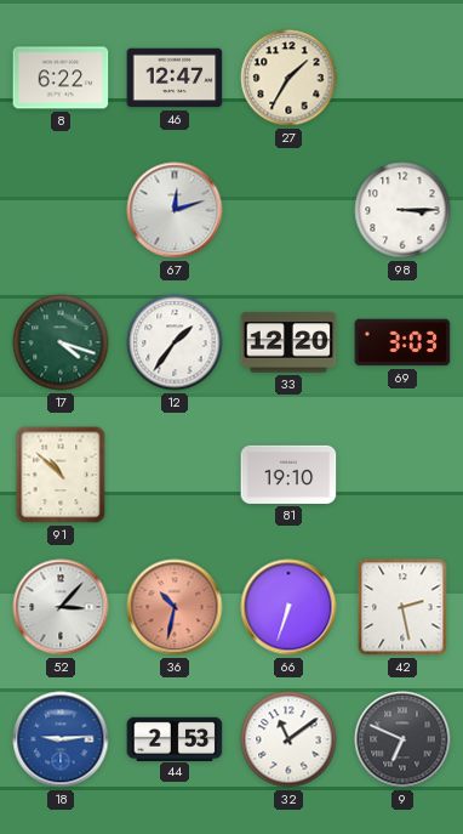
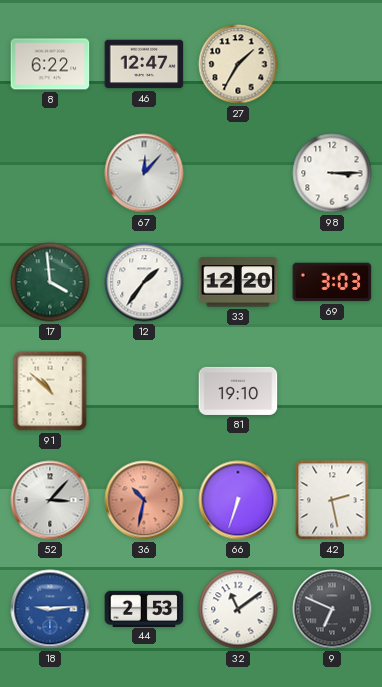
67: 12:12 -> 12:07
17: 4:18 -> 3:59
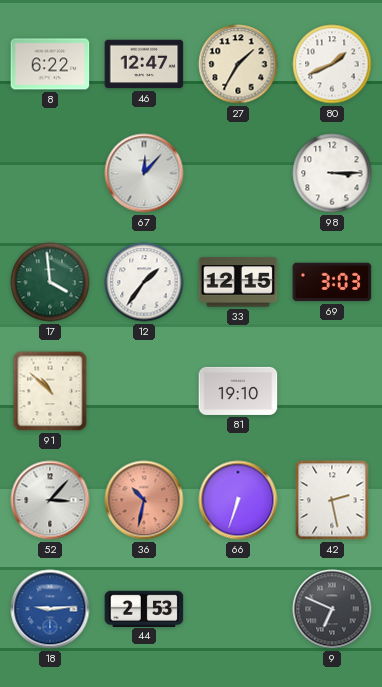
80: none -> 1:41
33: 12:20 -> 12:15
32: 11:09 -> none
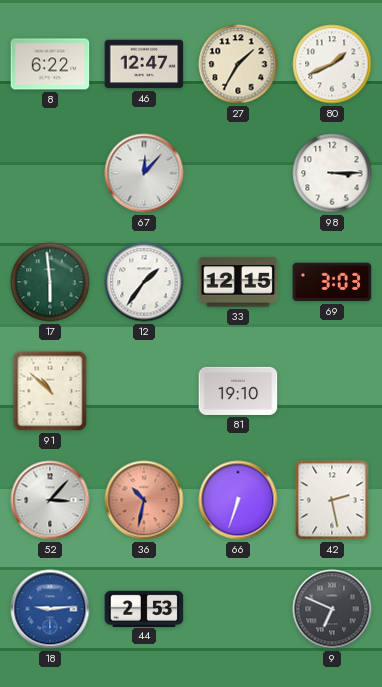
17: 3:59 -> 5:59
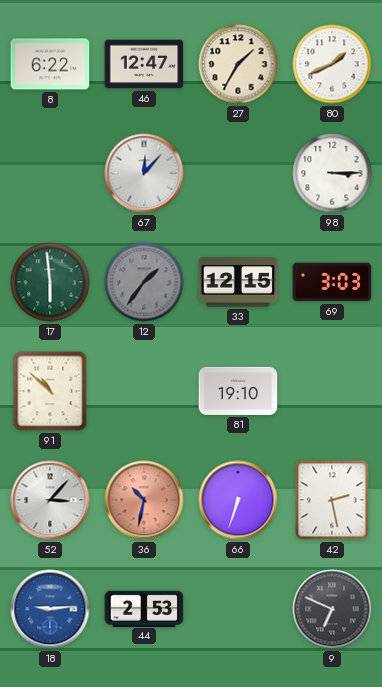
12 dial: white -> grey
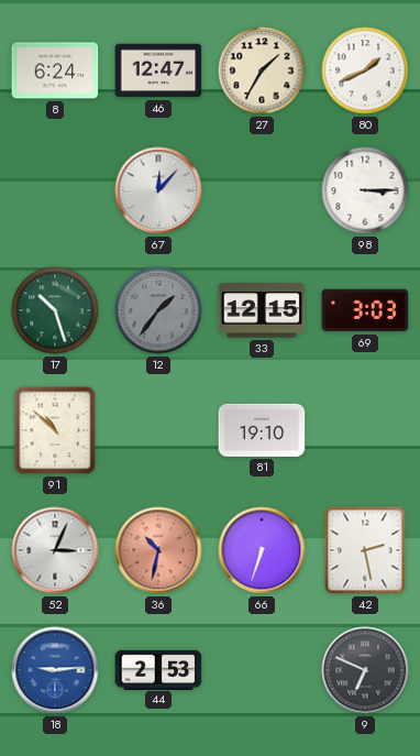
8: 6:22 -> 6:24
17: 5:59 -> 10:27
52: 3:07 -> 3:04
